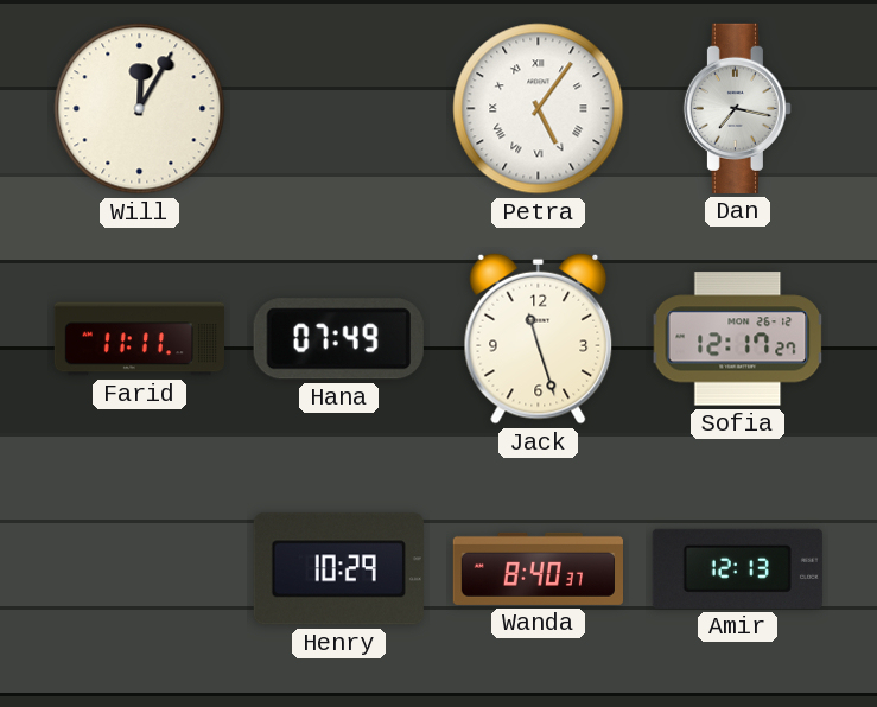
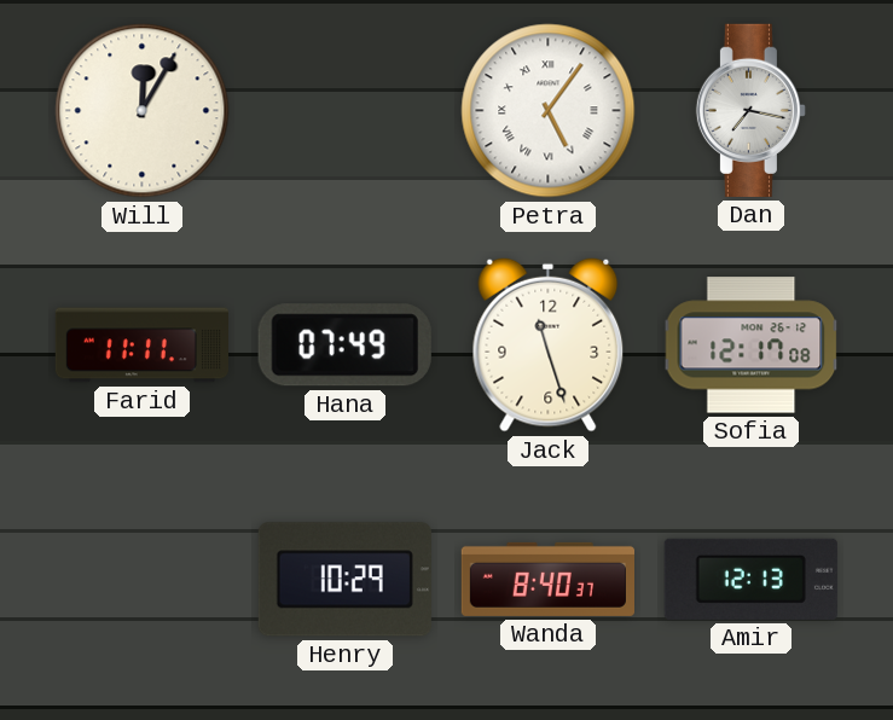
Sofia: 12:17:27 -> 12:17:08
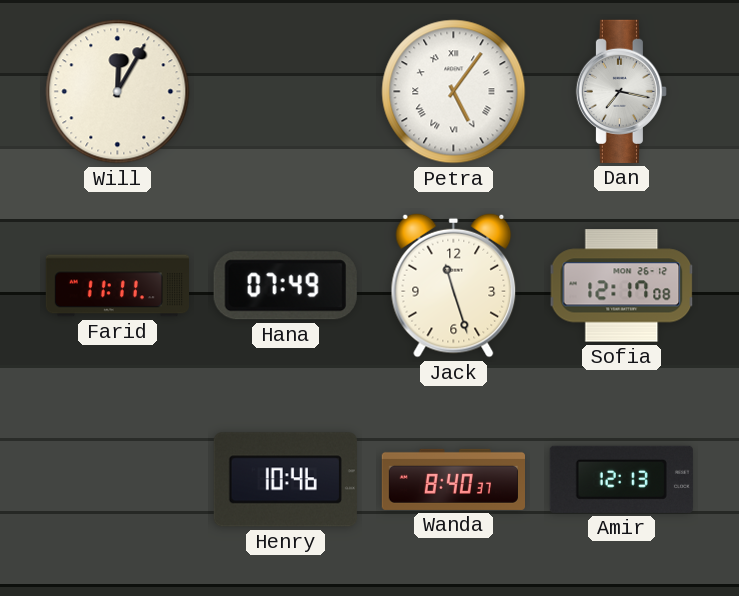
Henry: 10:29 -> 10:46
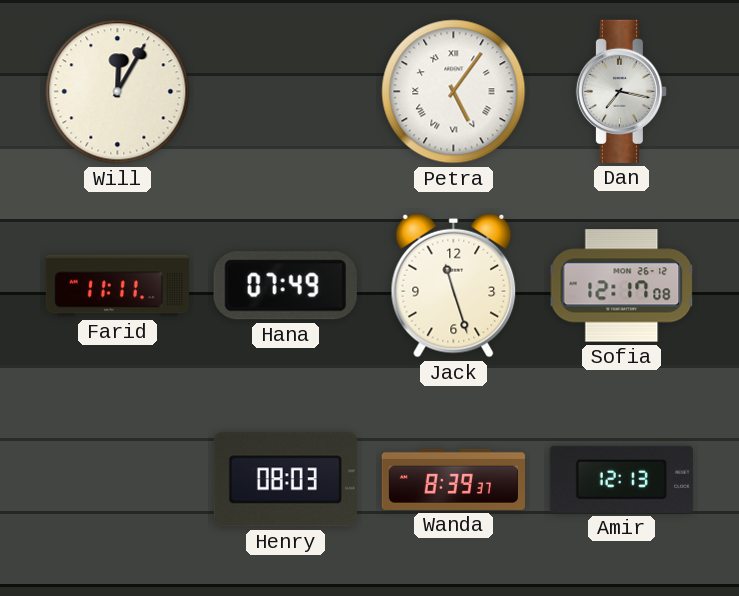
Henry: 10:46 -> 08:03
Wanda: 8:40 -> 8:39
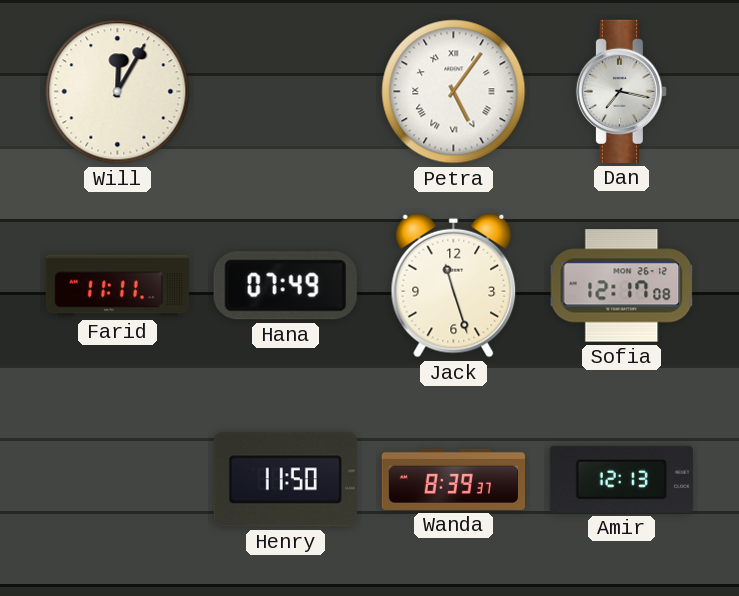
Henry: 08:03 -> 11:50
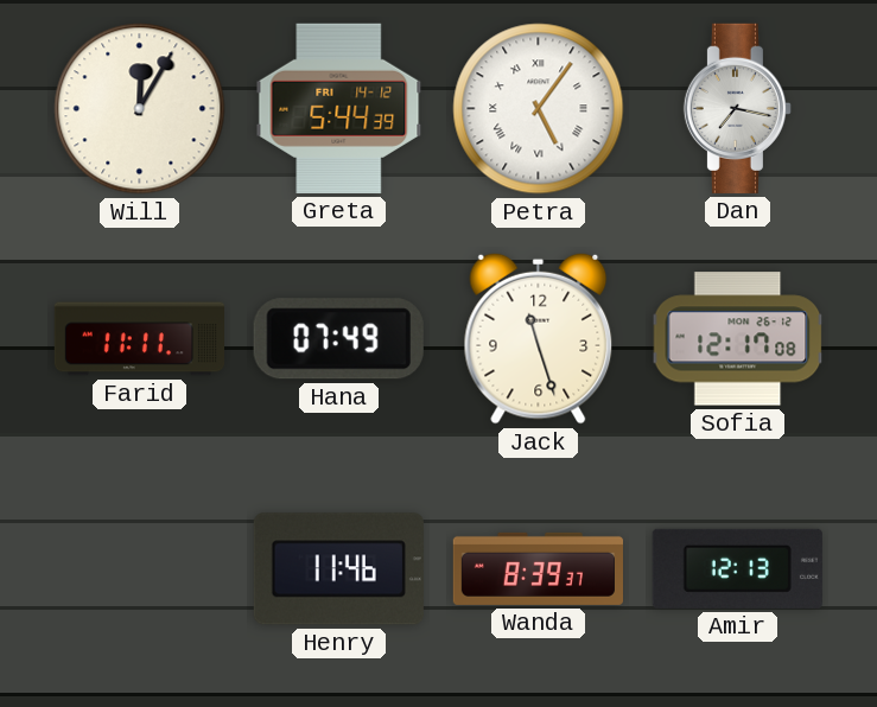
Greta: none -> 5:44
Henry: 11:50 -> 11:46
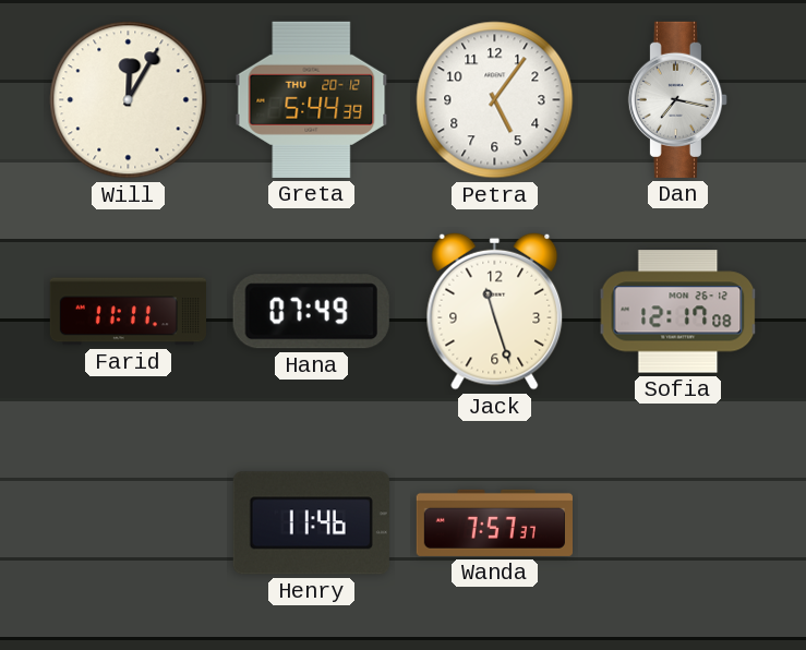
Greta date: FRI 14-12 -> THU 20-12
Petra numerals: Roman -> Arabic
Wanda: 8:39 -> 7:57
Amir: 12:13 -> none
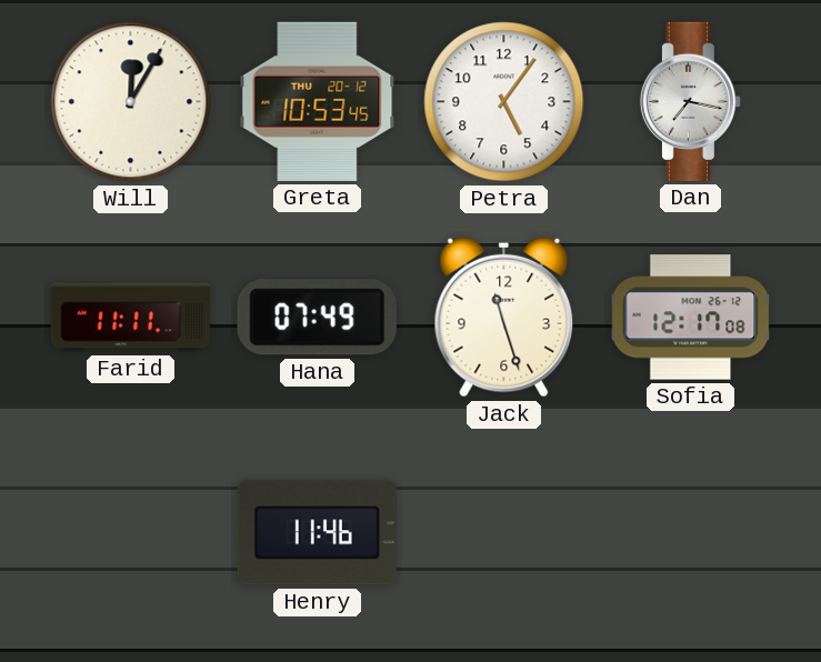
Greta: 5:44 -> 10:53
Wanda: 7:57 -> none
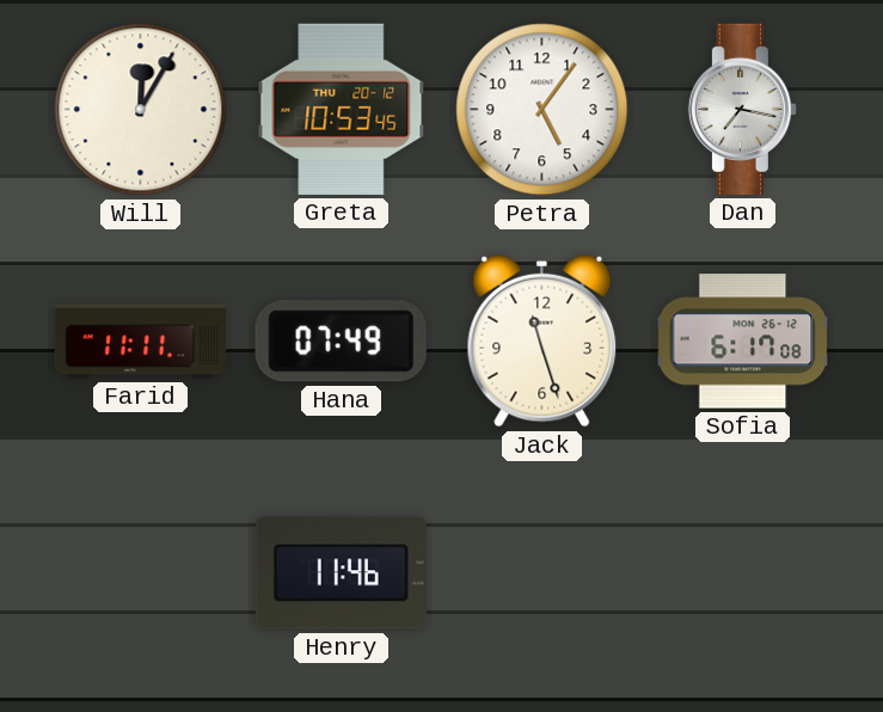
Sofia: 12:17 -> 6:17
